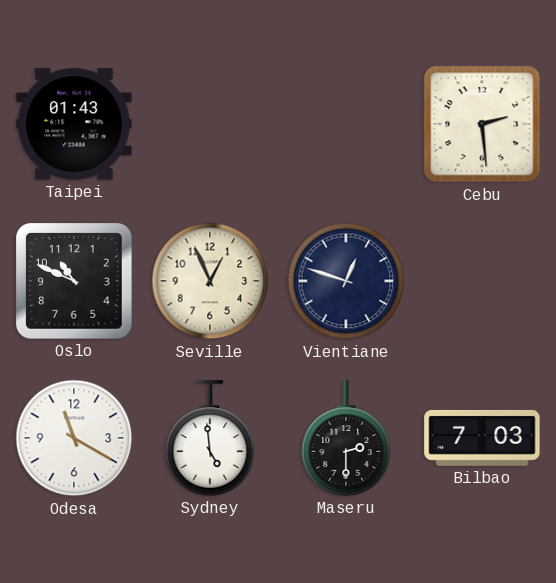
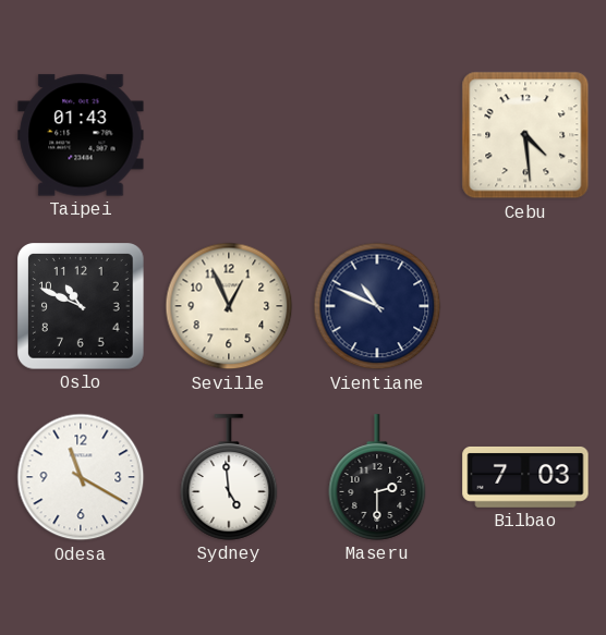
Cebu: 2:29 -> 4:29
Vientiane: 12:48 -> 10:49
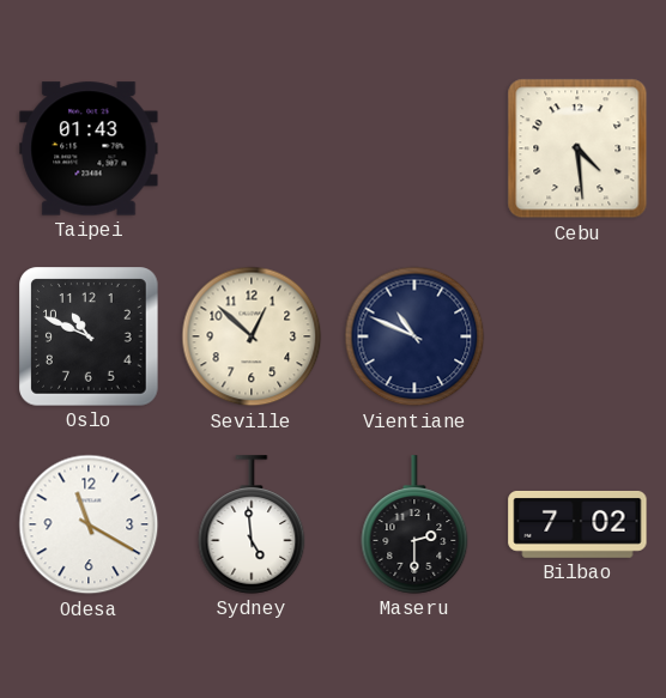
Seville: 12:56 -> 12:52
Bilbao: 7:03 -> 7:02
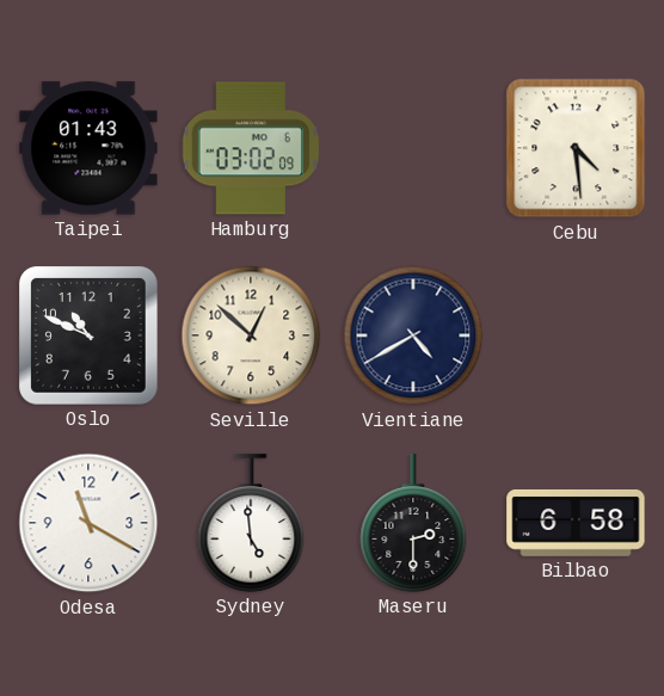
Hamburg: none -> 03:02
Vientiane: 10:49 -> 4:40
Bilbao: 7:02 -> 6:58
